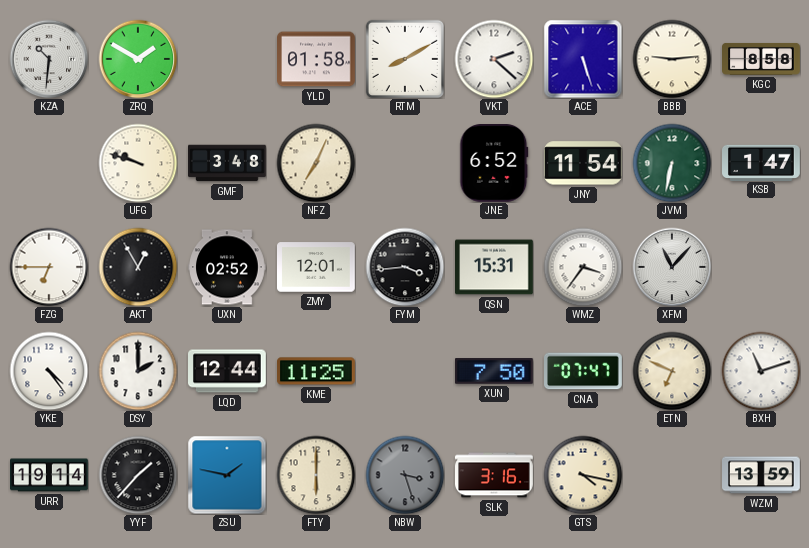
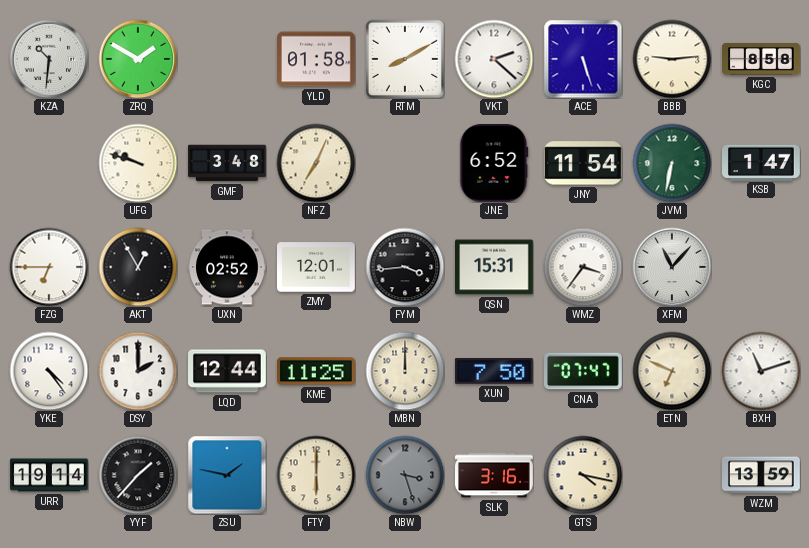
MBN: none -> 12:00
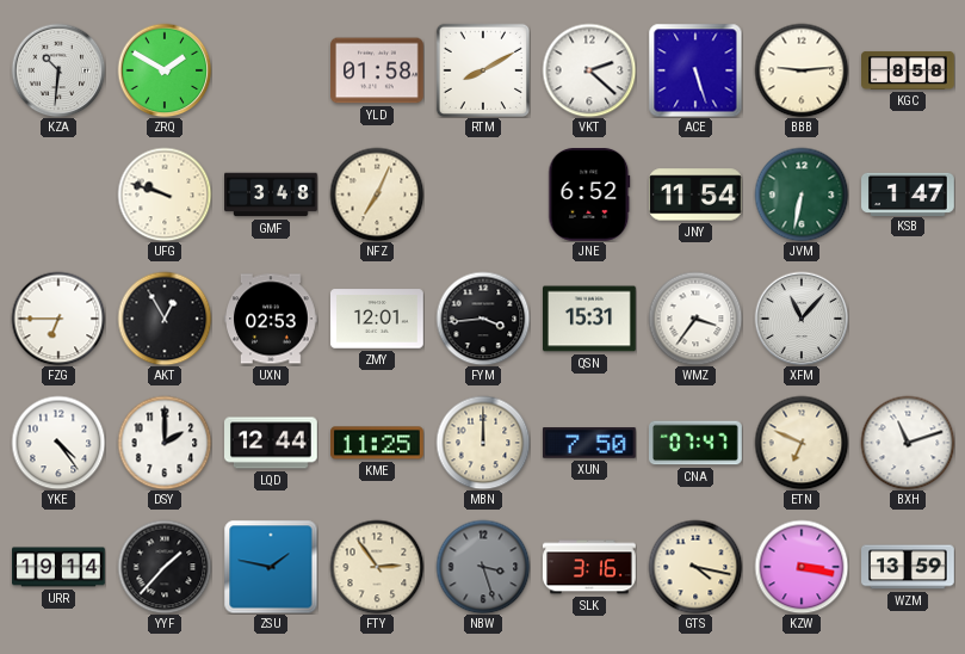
UXN: 02:52 -> 02:53
FTY: 6:00 -> 2:54
KZW: none -> 3:17
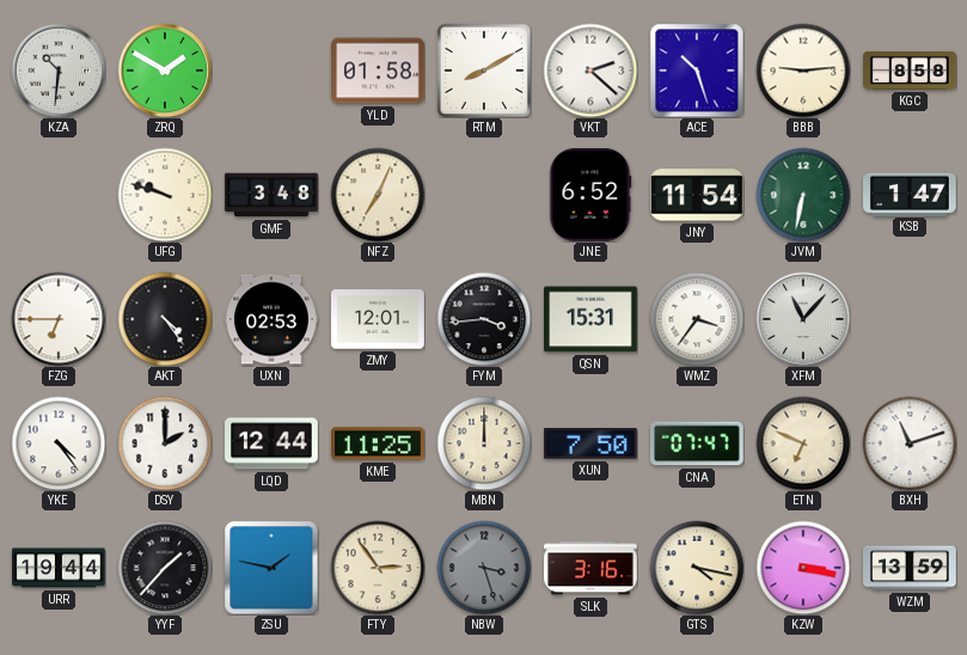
ACE: 5:27 -> 10:27
AKT: 12:55 -> 4:24
URR: 19:14 -> 19:44
